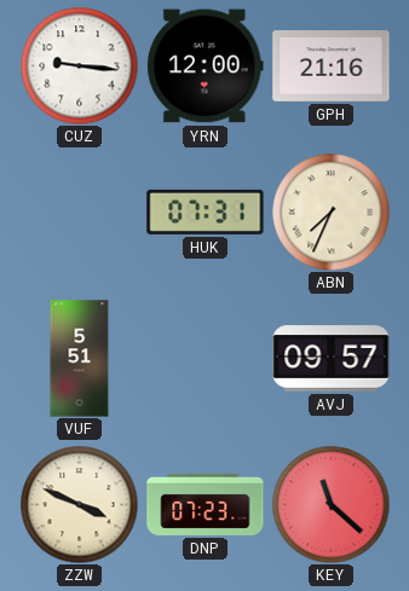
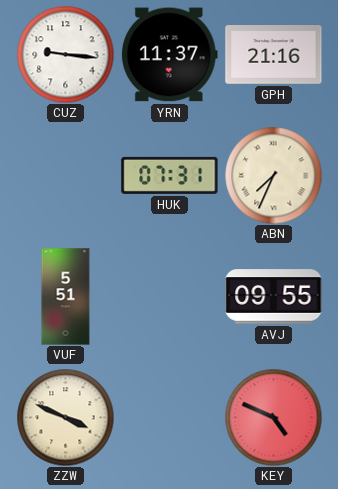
YRN: 12:00 -> 11:37
AVJ: 09:57 -> 09:55
DNP: 07:23 -> none
KEY: 11:22 -> 4:49
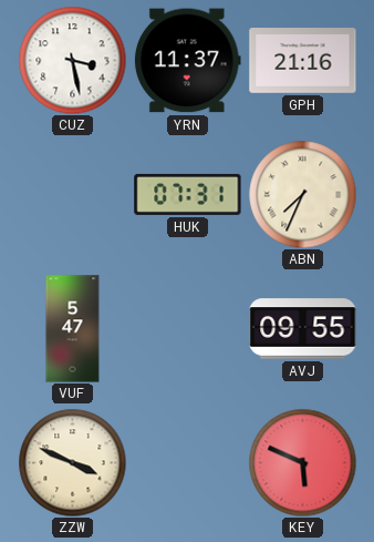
CUZ: 9:16 -> 3:28
VUF: 5:51 -> 5:47
KEY: 4:49 -> 5:49
